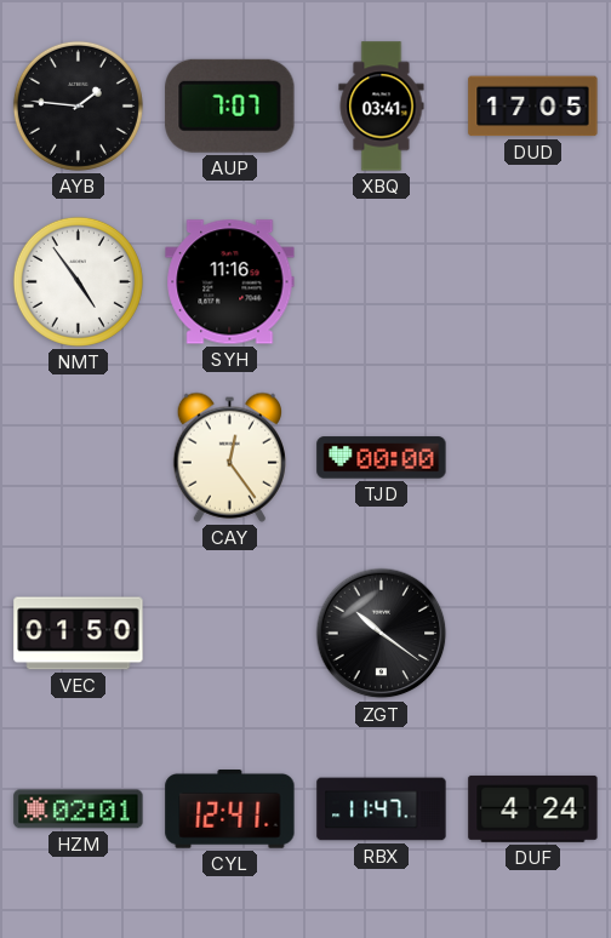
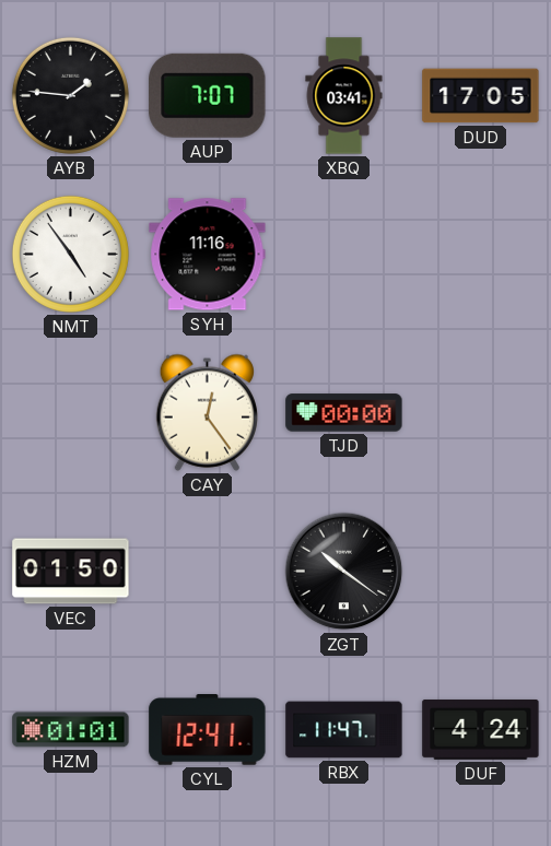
HZM: 02:01 -> 01:01
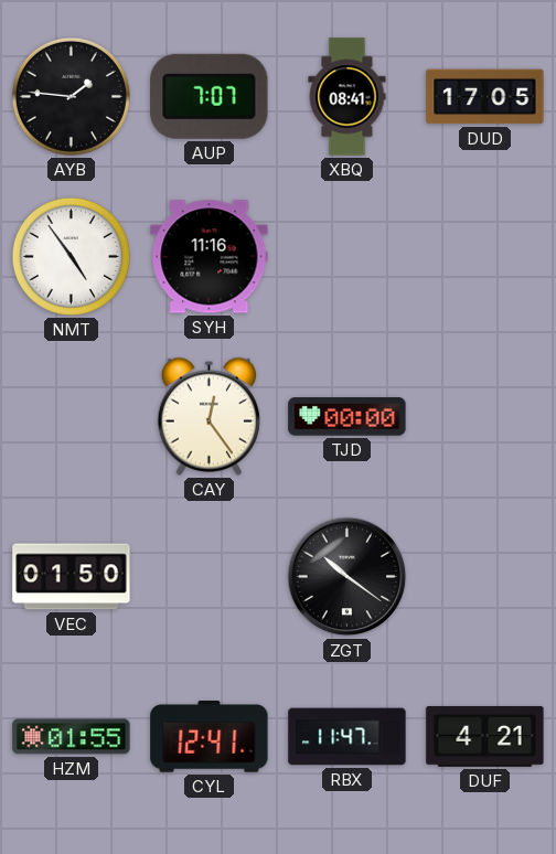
XBQ: 03:41 -> 08:41
HZM: 01:01 -> 01:55
DUF: 4:24 -> 4:21
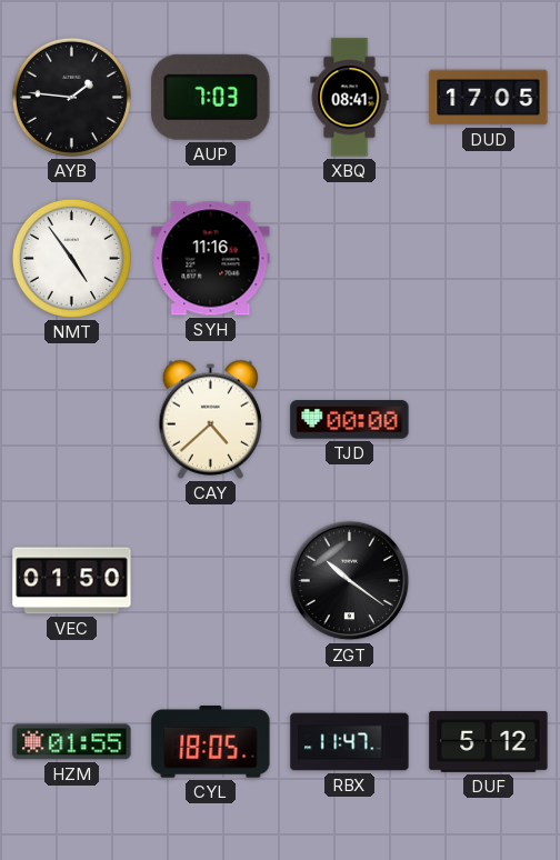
AUP: 7:07 -> 7:03
CAY: 12:24 -> 4:38
CYL: 12:41 -> 18:05
DUF: 4:21 -> 5:12
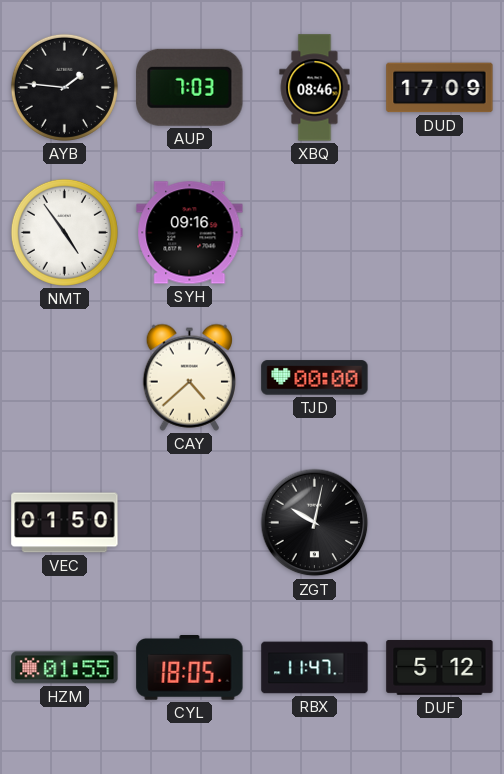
XBQ: 08:41 -> 08:46
DUD: 17:05 -> 17:09
SYH: 11:16 -> 09:16
ZGT: 10:21 -> 10:02
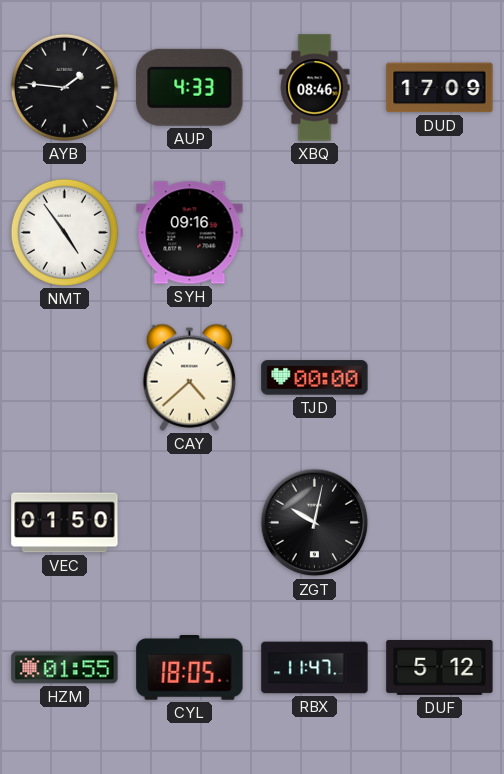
AUP: 7:03 -> 4:33
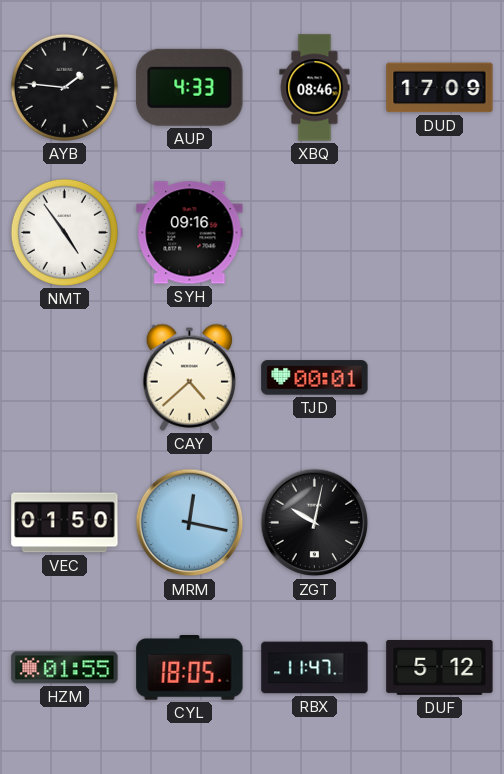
TJD: 00:00 -> 00:01
MRM: none -> 12:17
